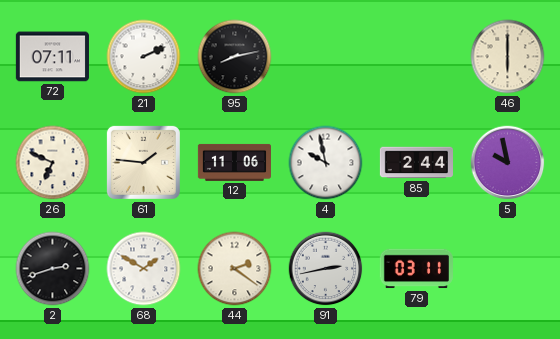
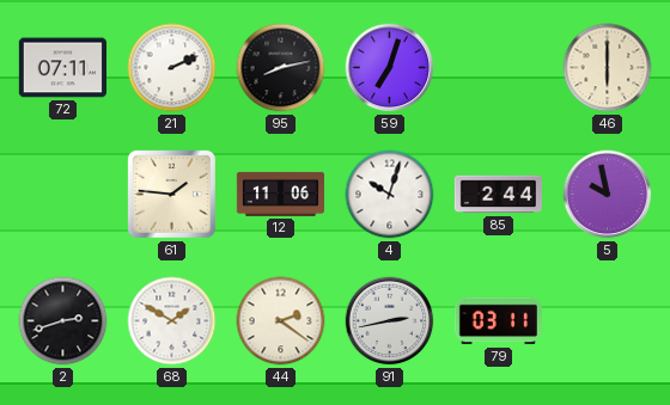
59: none -> 7:03
26: 6:49 -> none
4: 9:58 -> 10:03
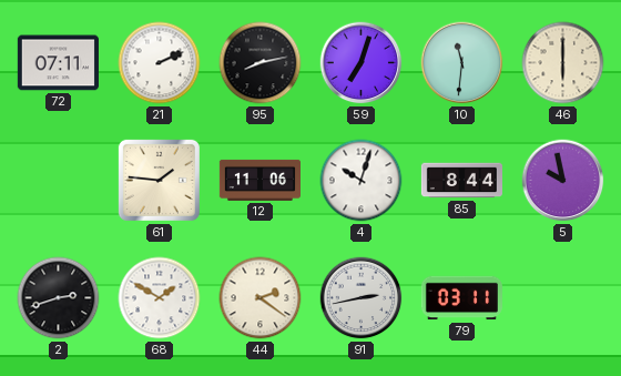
10: none -> 11:31
85: 2:44 -> 8:44
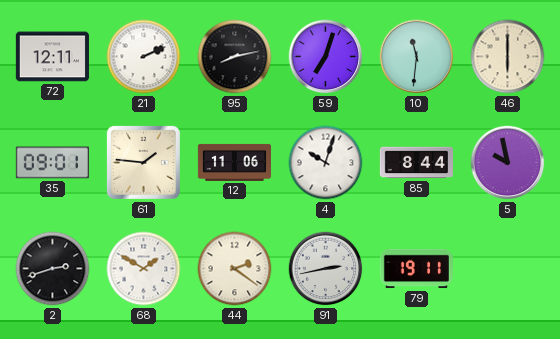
72: 07:11 -> 12:11
35: none -> 09:01
79: 03:11 -> 19:11
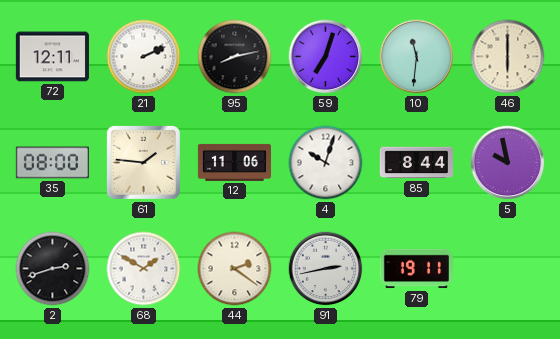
35: 09:01 -> 08:00
